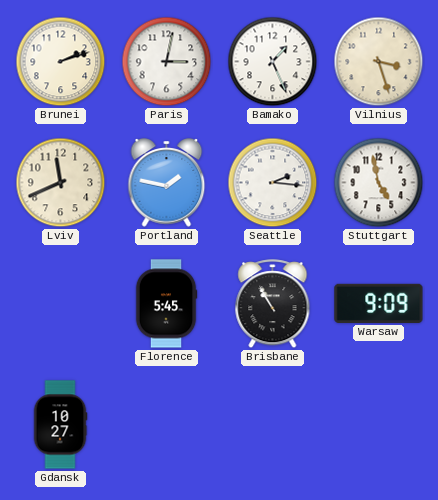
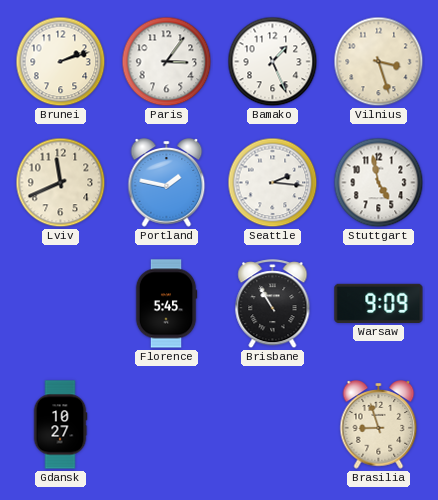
Paris: 3:02 -> 3:06
Brasilia: none -> 8:57
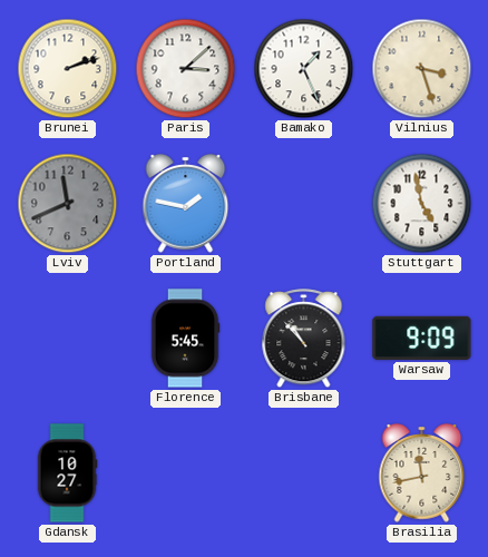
Paris: 3:06 -> 3:08
Lviv dial: cream -> grey
Seattle: 2:16 -> none
Brisbane: 10:55 -> 10:53
Brasilia: 8:57 -> 11:43
